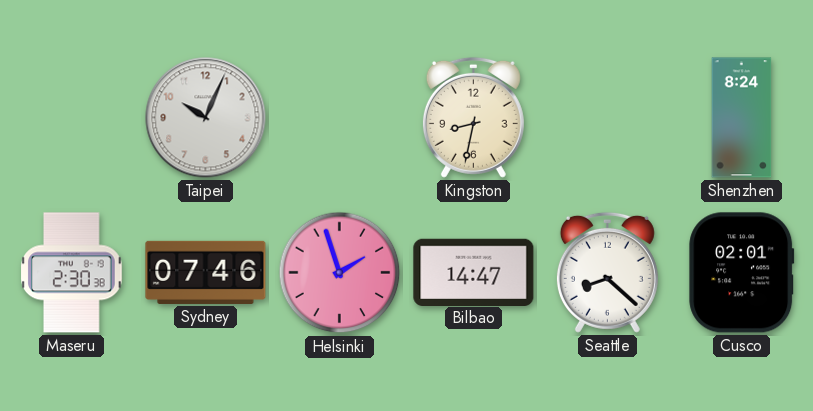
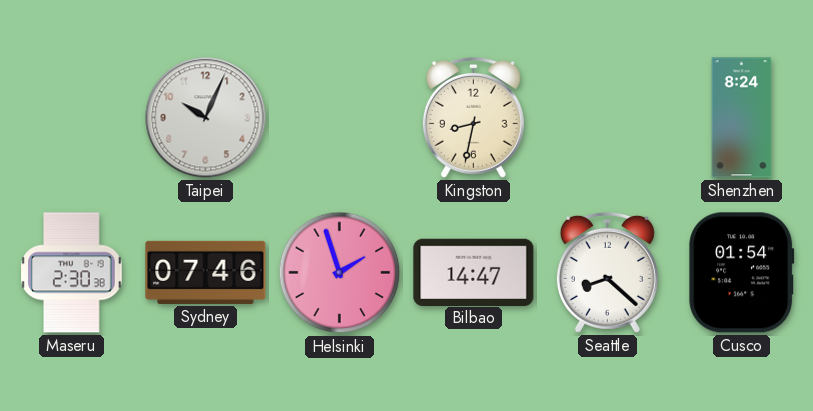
Cusco: 02:01 -> 01:54
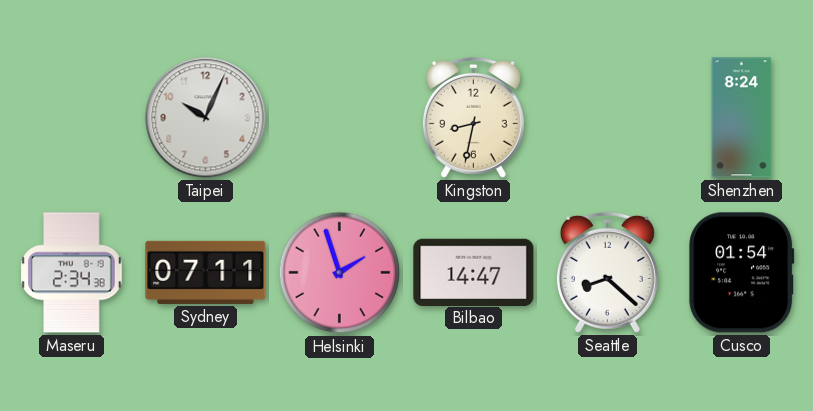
Maseru: 2:30 -> 2:34
Sydney: 07:46 -> 07:11
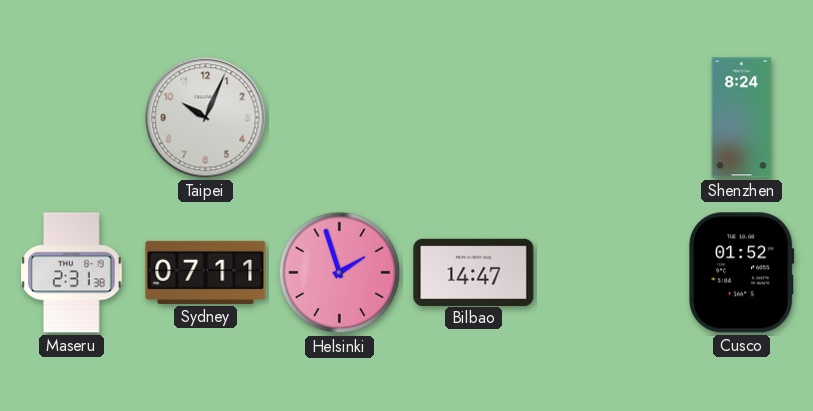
Kingston: 8:32 -> none
Maseru: 2:34 -> 2:31
Seattle: 8:22 -> none
Cusco: 01:54 -> 01:52
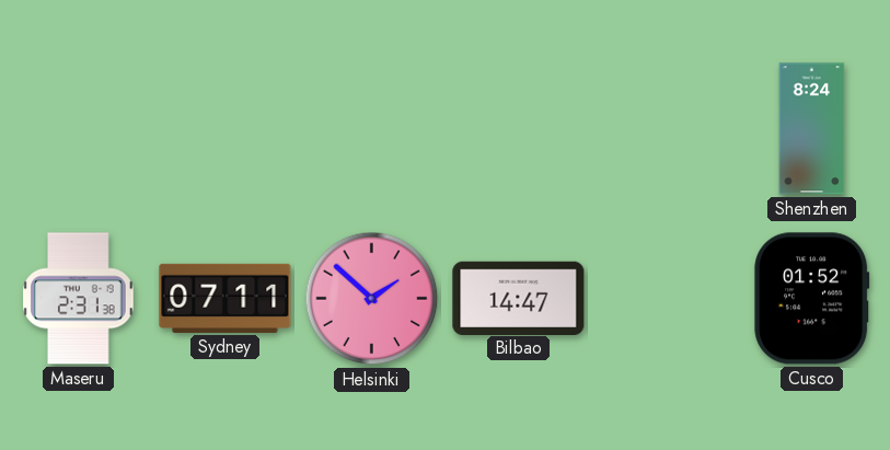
Taipei: 10:04 -> none
Helsinki: 1:57 -> 1:52
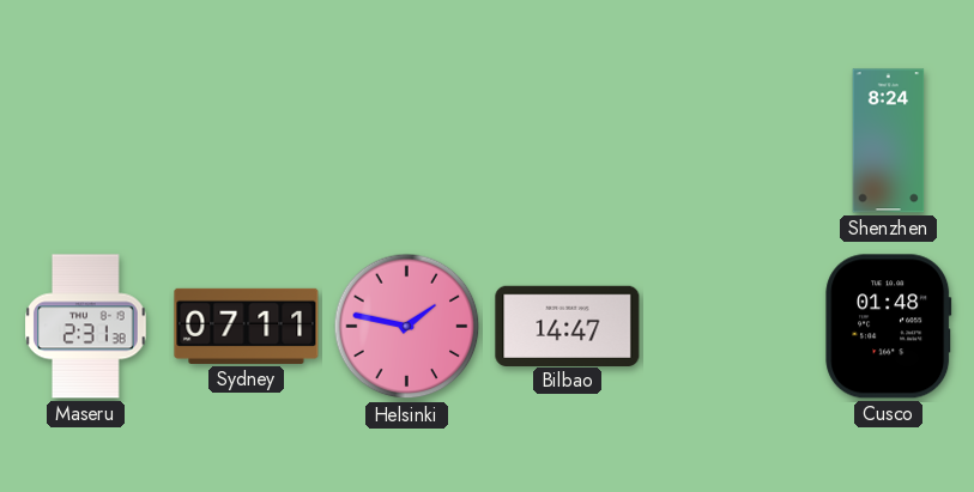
Helsinki: 1:52 -> 1:47
Cusco: 01:52 -> 01:48
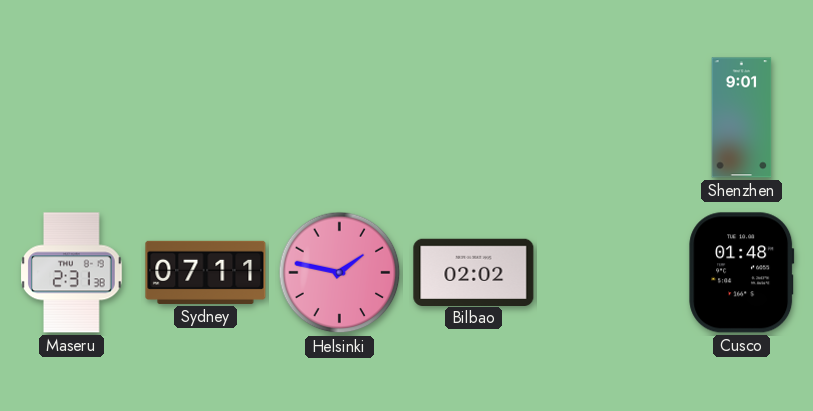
Shenzhen: 8:24 -> 9:01
Bilbao: 14:47 -> 02:02
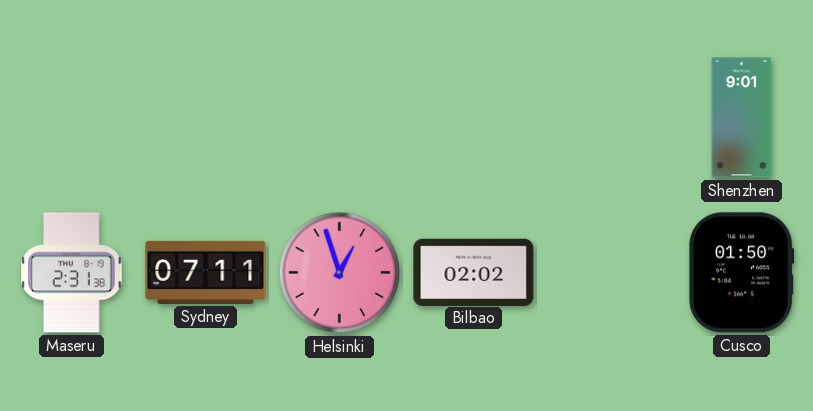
Helsinki: 1:47 -> 12:57
Cusco: 01:48 -> 01:50
